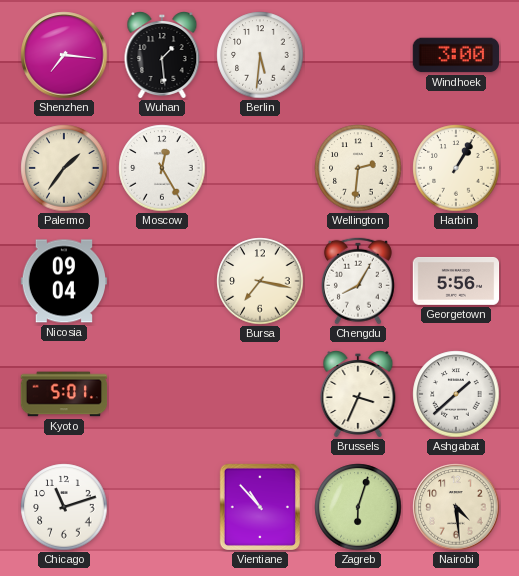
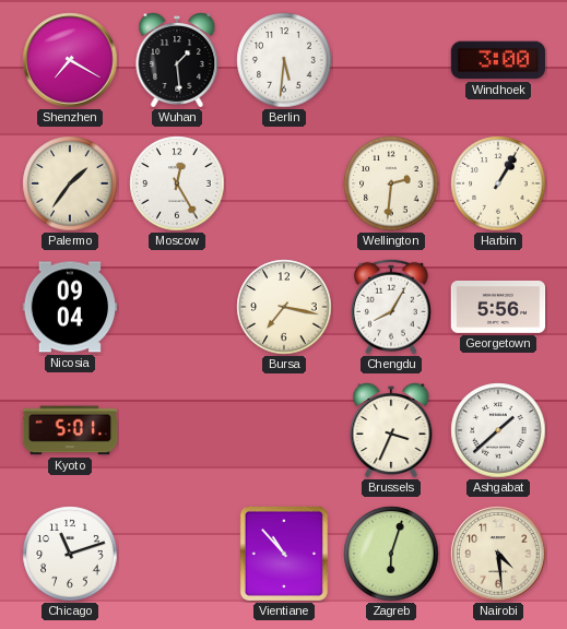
Shenzhen: 7:16 -> 7:20
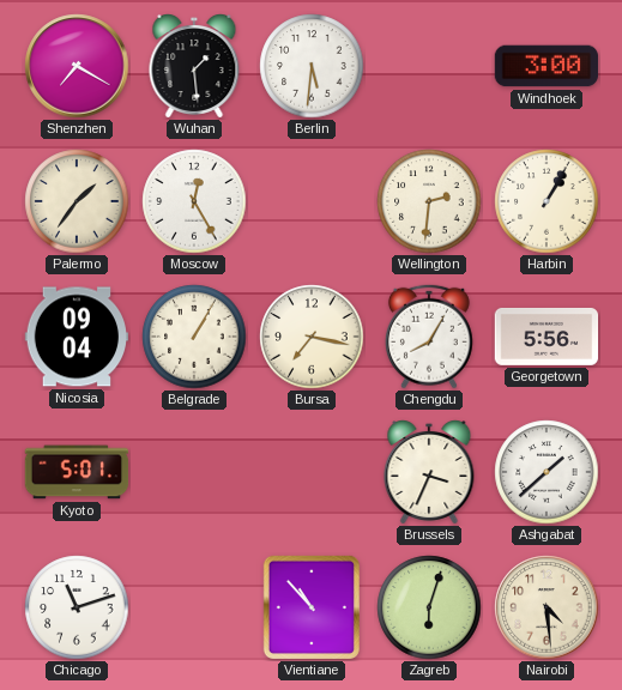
Belgrade: none -> 1:05
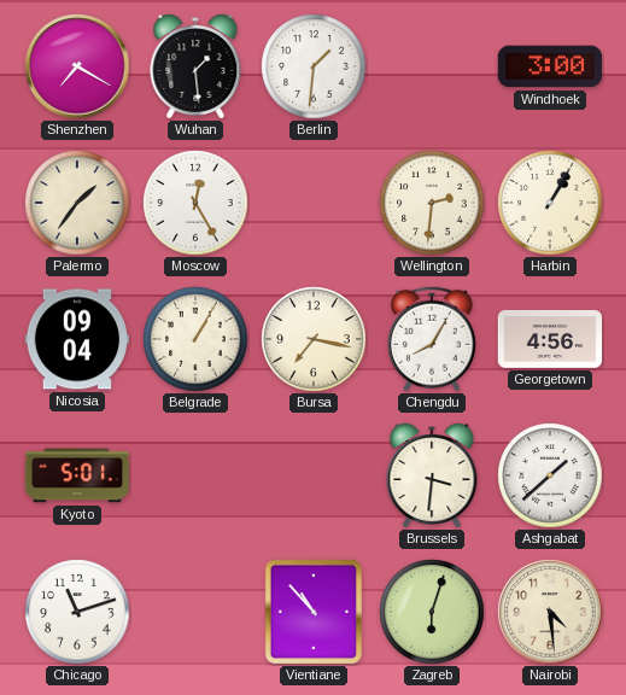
Berlin: 5:31 -> 1:31
Georgetown: 5:56 -> 4:56
Brussels: 3:34 -> 3:31
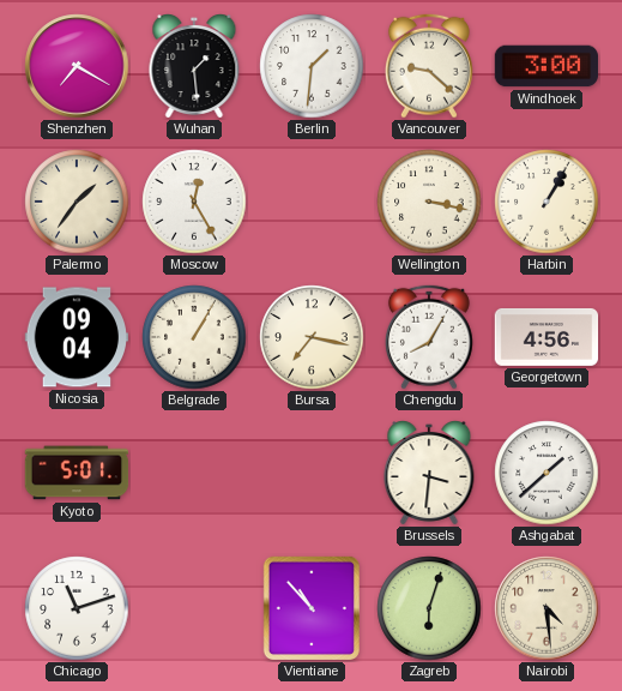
Vancouver: none -> 9:22
Wellington: 2:31 -> 3:17
